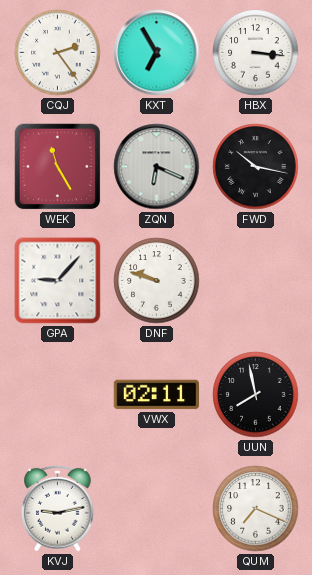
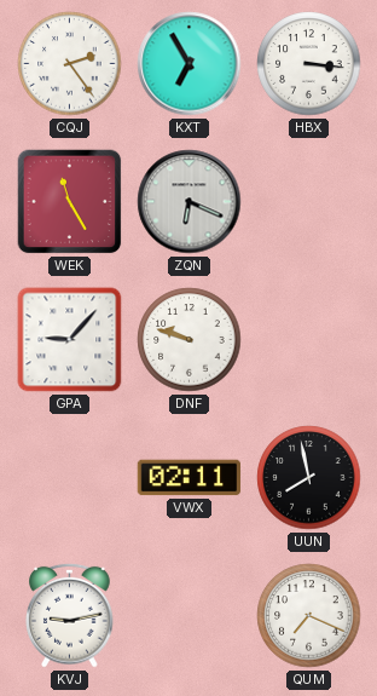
FWD: 10:17 -> none
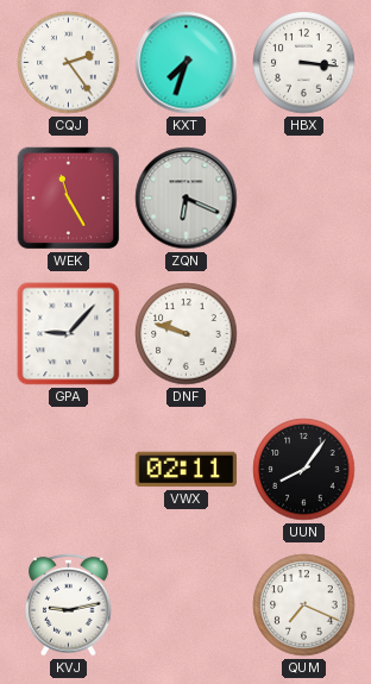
KXT: 6:55 -> 7:33
UUN: 7:58 -> 8:06
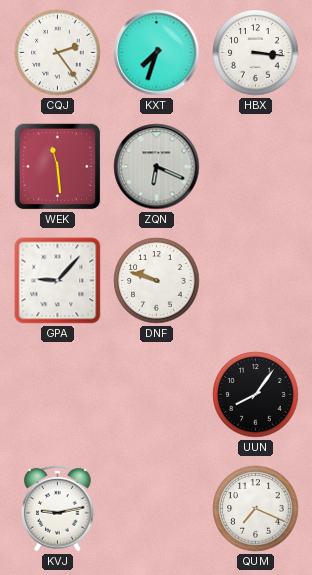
WEK: 11:25 -> 11:29
VWX: 02:11 -> none
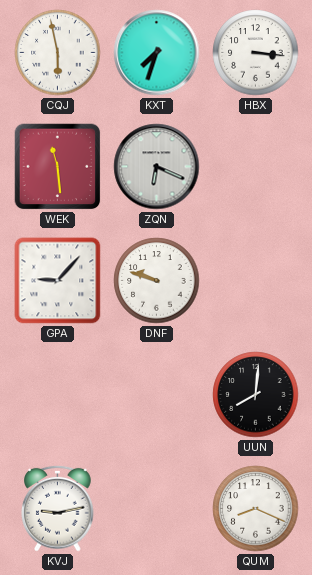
CQJ: 2:24 -> 5:58
UUN: 8:06 -> 8:01
QUM: 7:19 -> 8:19
